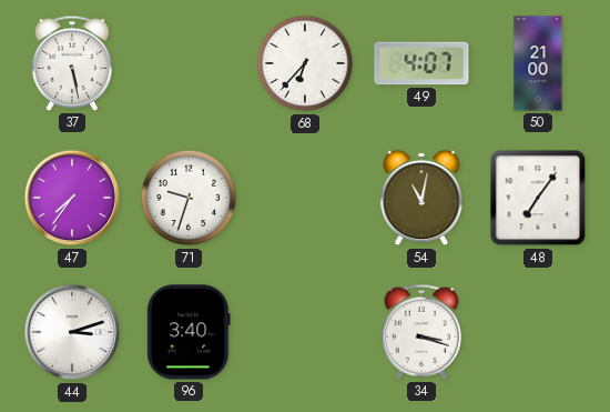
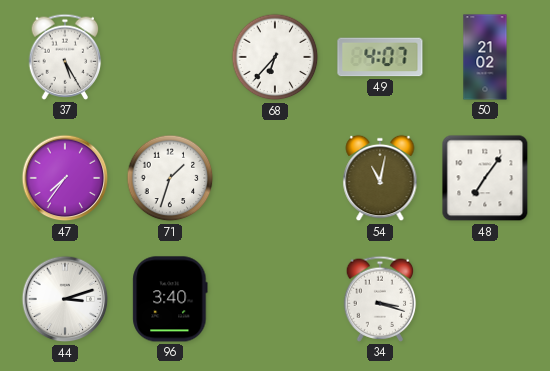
37: 5:28 -> 5:25
50: 21:00 -> 21:02
71: 9:33 -> 1:33
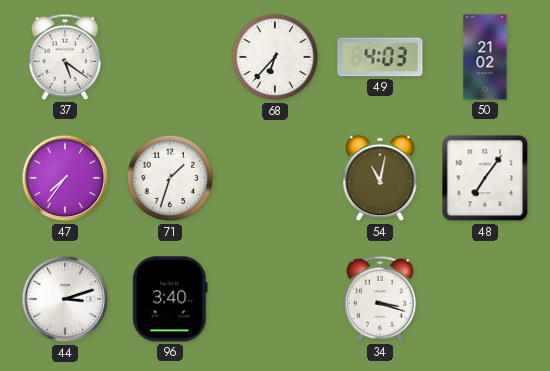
37: 5:25 -> 5:21
49: 4:07 -> 4:03
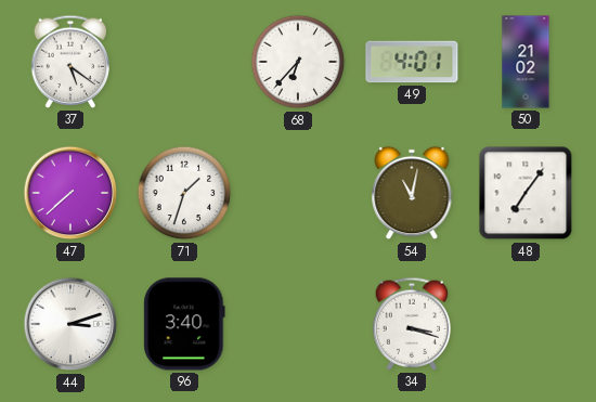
49: 4:03 -> 4:01
47: 7:36 -> 7:38
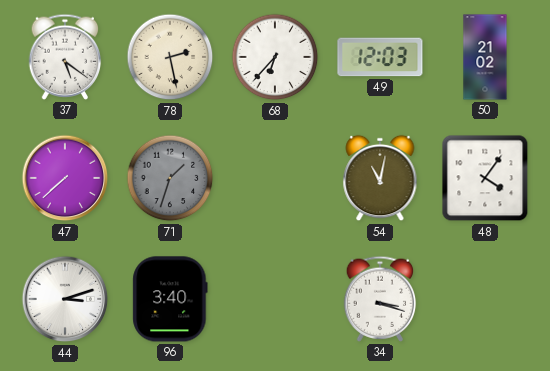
78: none -> 2:28
49: 4:01 -> 12:03
71 dial: white -> grey
48: 7:06 -> 4:06
